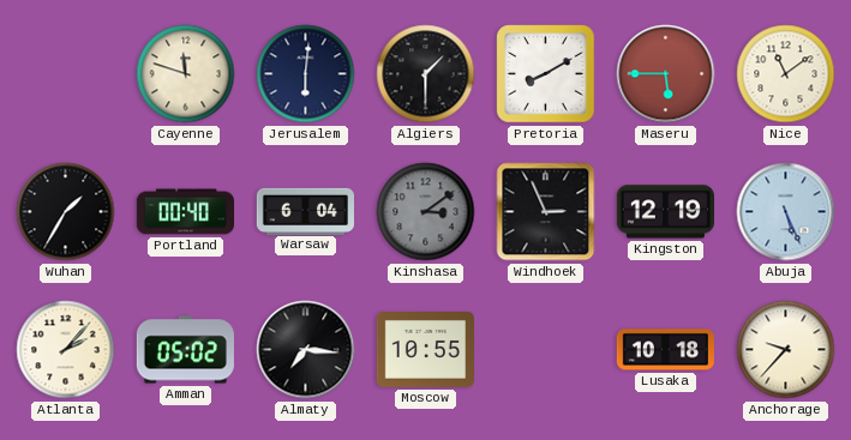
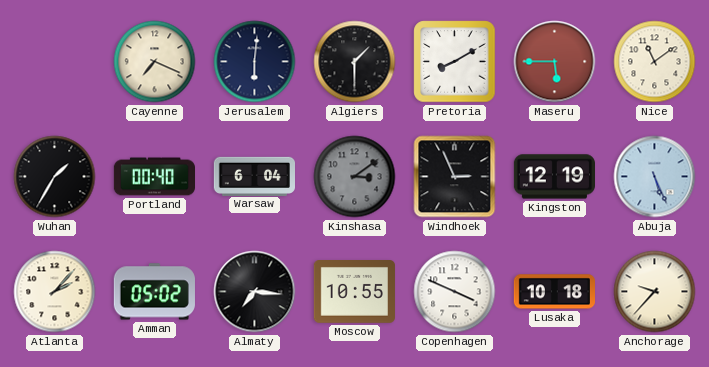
Cayenne: 11:48 -> 7:19
Copenhagen: none -> 3:49
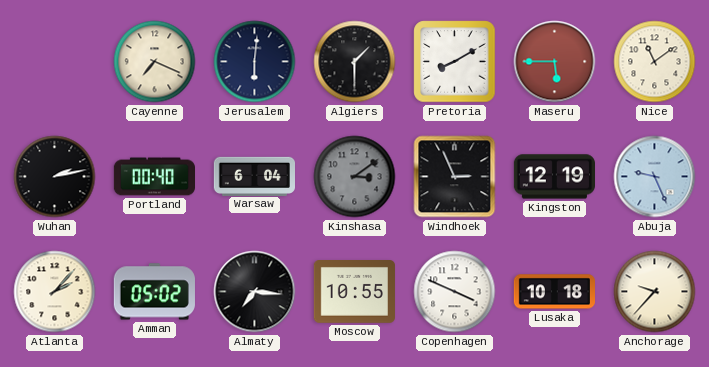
Wuhan: 1:35 -> 2:13
Abuja: 5:26 -> 9:26
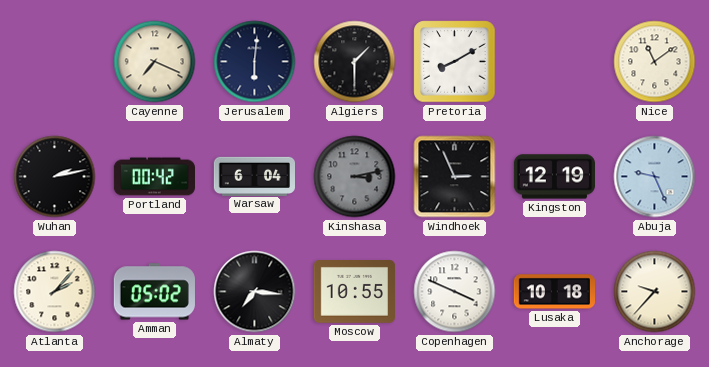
Maseru: 5:45 -> none
Portland: 00:40 -> 00:42
Kinshasa: 3:09 -> 3:13
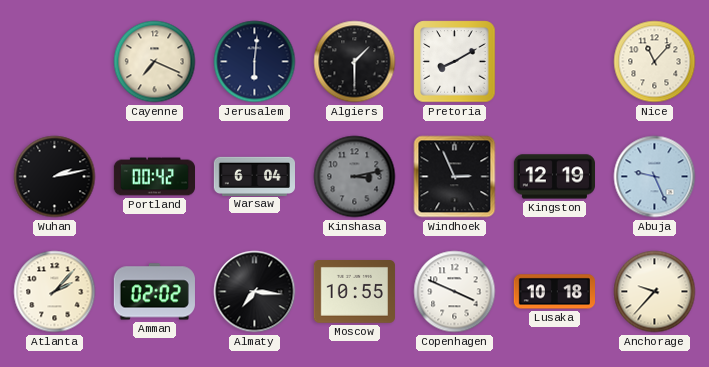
Nice: 11:09 -> 11:07
Amman: 05:02 -> 02:02
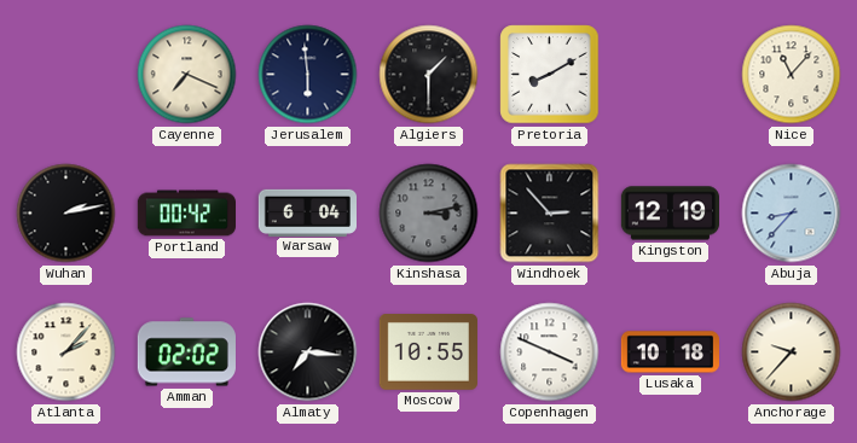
Jerusalem: 6:01 -> 5:59
Windhoek: 2:56 -> 2:53
Abuja: 9:26 -> 8:37
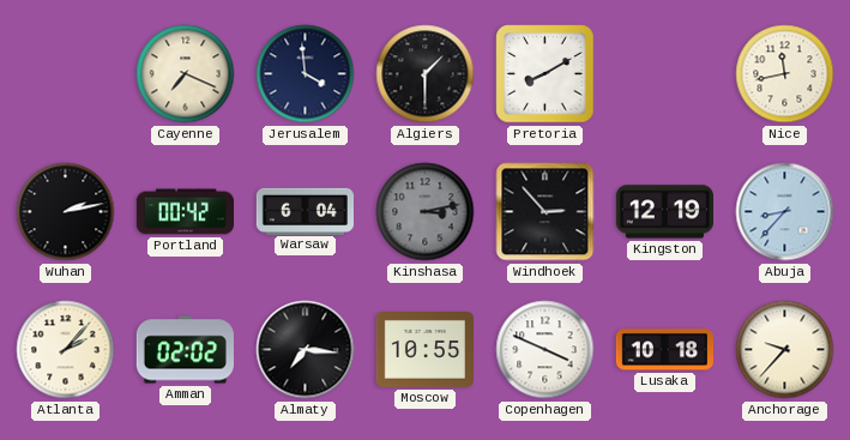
Jerusalem: 5:59 -> 3:59
Nice: 11:07 -> 11:43
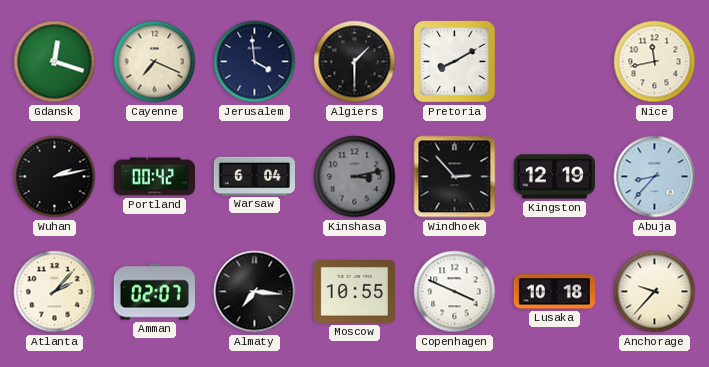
Gdansk: none -> 12:18
Amman: 02:02 -> 02:07
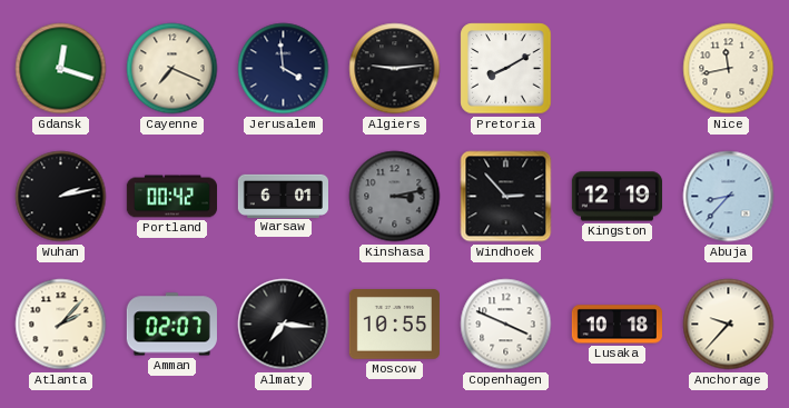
Algiers: 1:30 -> 9:14
Warsaw: 6:04 -> 6:01
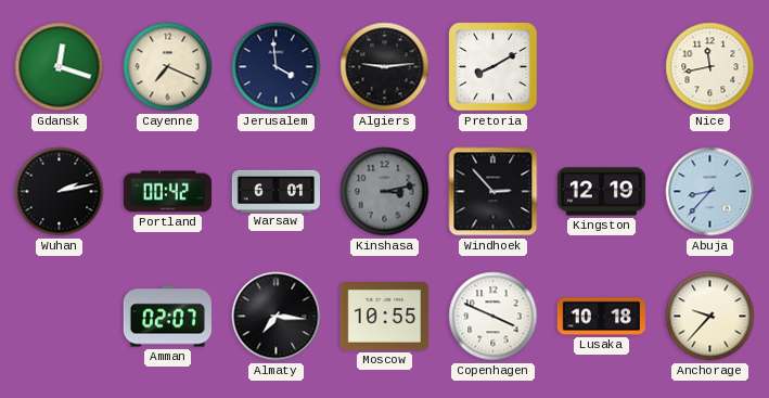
Atlanta: 2:07 -> none
